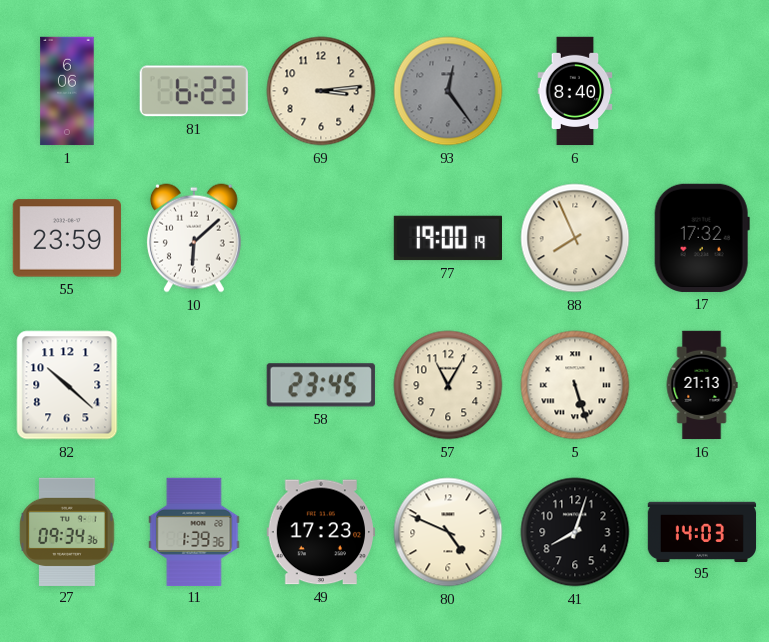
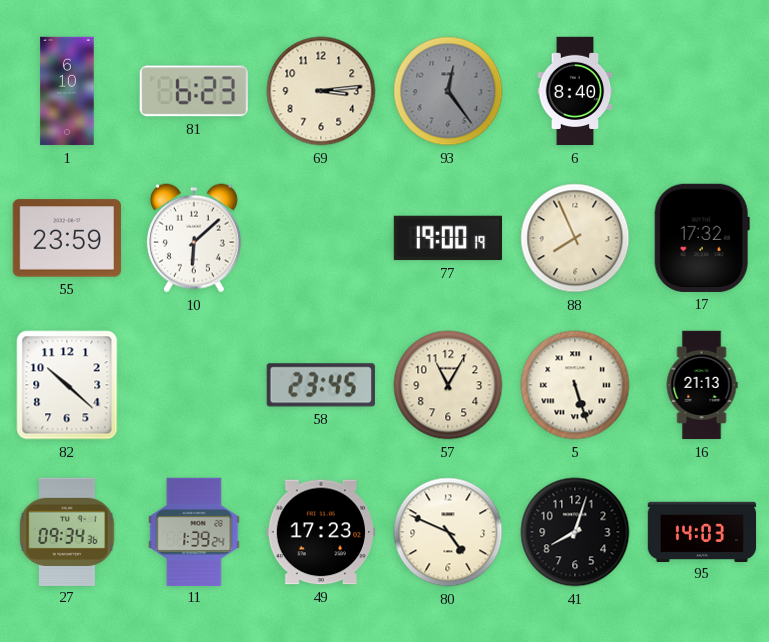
1: 6:06 -> 6:10
11: 1:39:36 -> 1:39:24
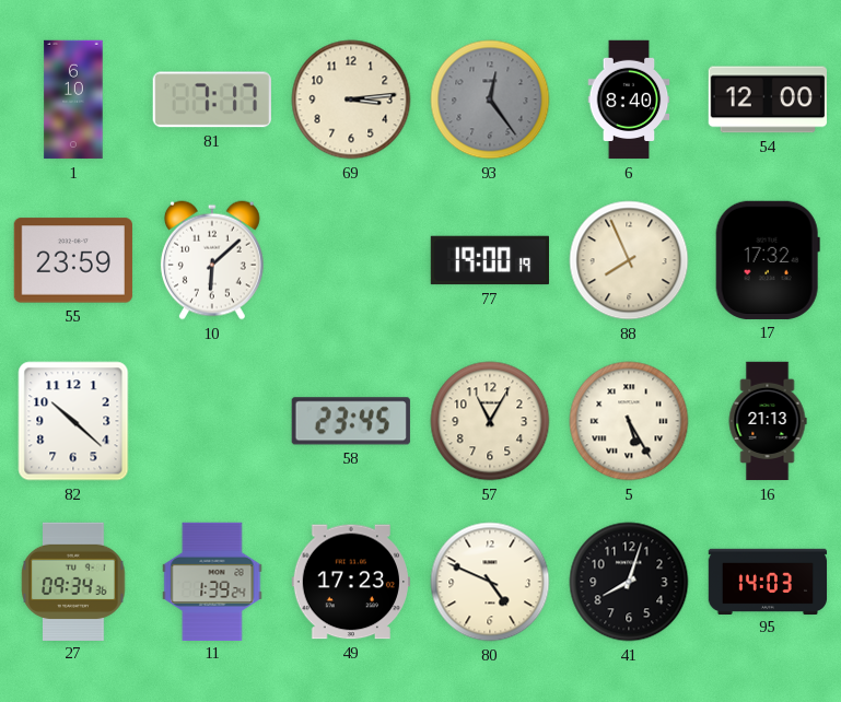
81: 6:23 -> 7:17
54: none -> 12:00
5: 5:27 -> 5:25
